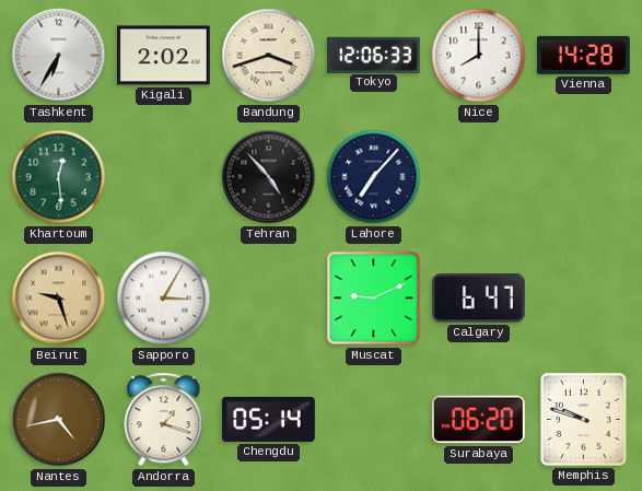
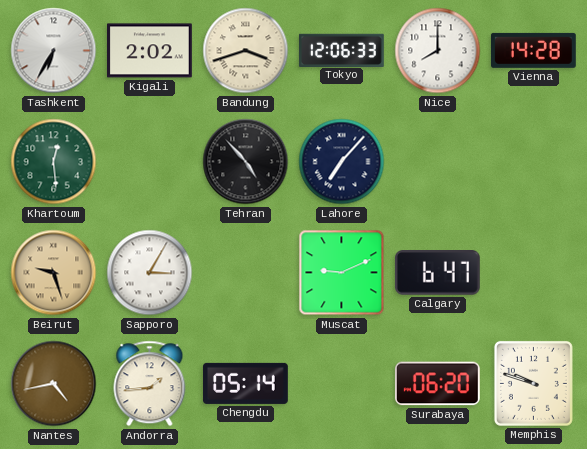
Andorra: 1:18 -> 1:44
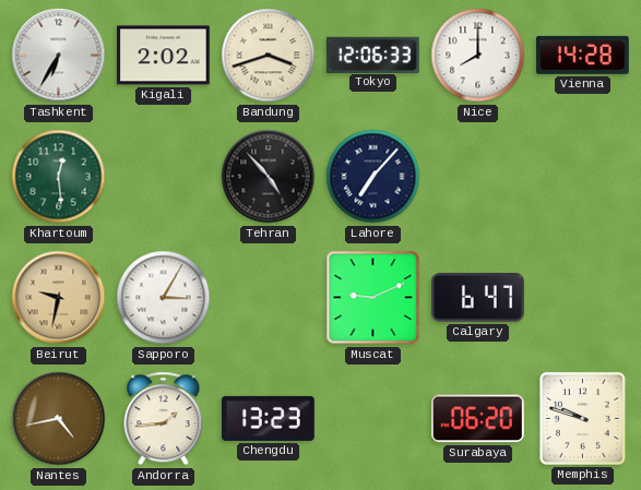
Beirut: 9:27 -> 9:32
Chengdu: 05:14 -> 13:23
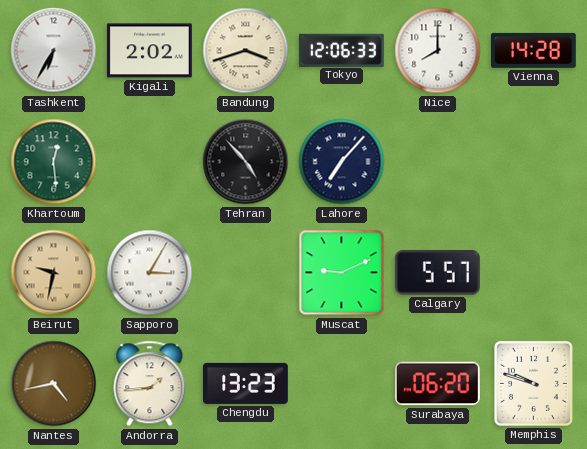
Calgary: 6:47 -> 5:57
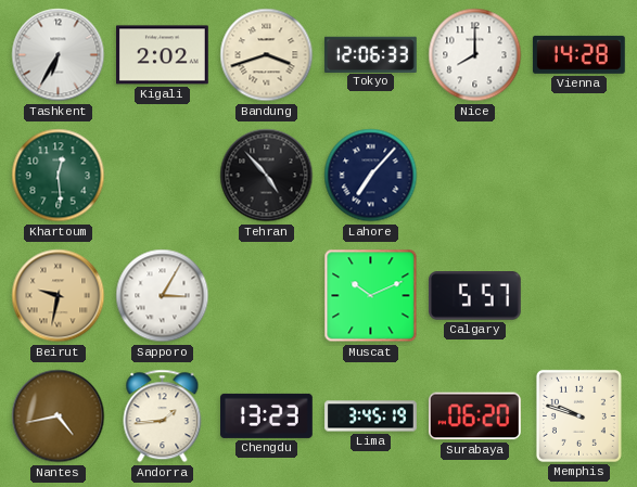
Muscat: 9:11 -> 10:11
Lima: none -> 3:45
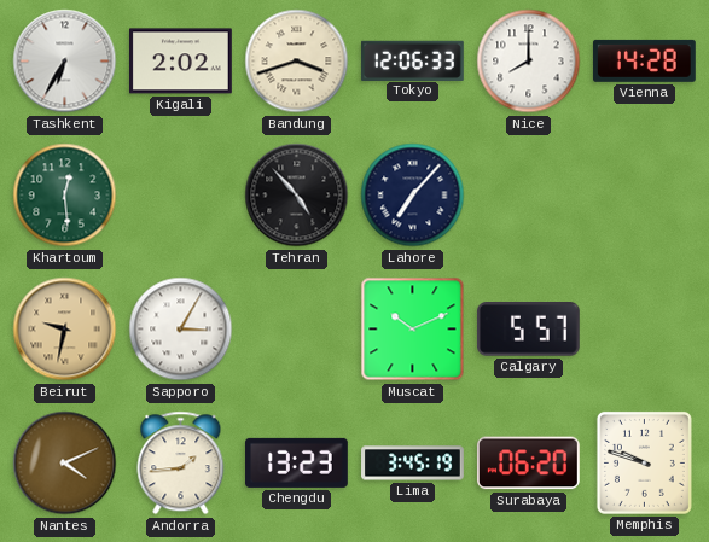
Nantes: 4:43 -> 4:11
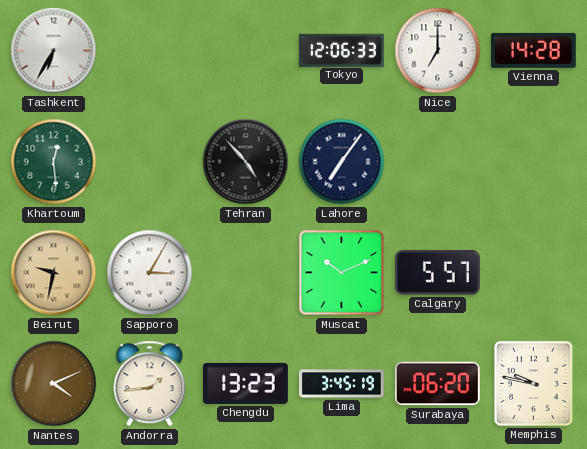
Kigali: 2:02 -> none
Bandung: 3:42 -> none
Nice: 8:00 -> 7:00
Lahore: 7:07 -> 7:06
Memphis: 9:48 -> 9:47
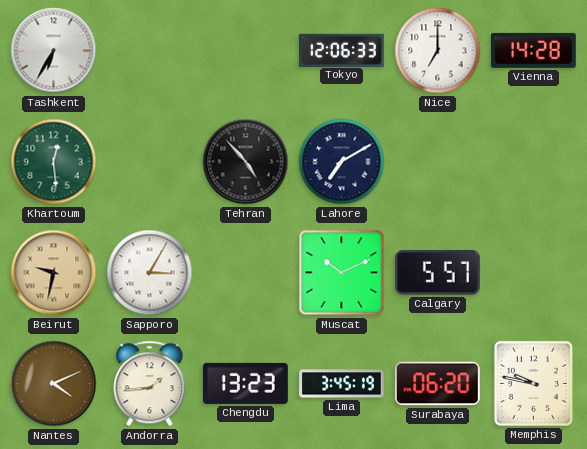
Lahore: 7:06 -> 7:10
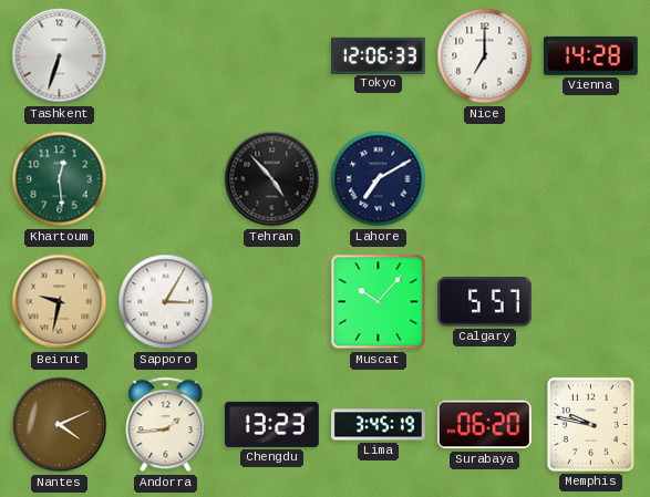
Tashkent: 6:35 -> 6:33
Muscat: 10:11 -> 10:07
